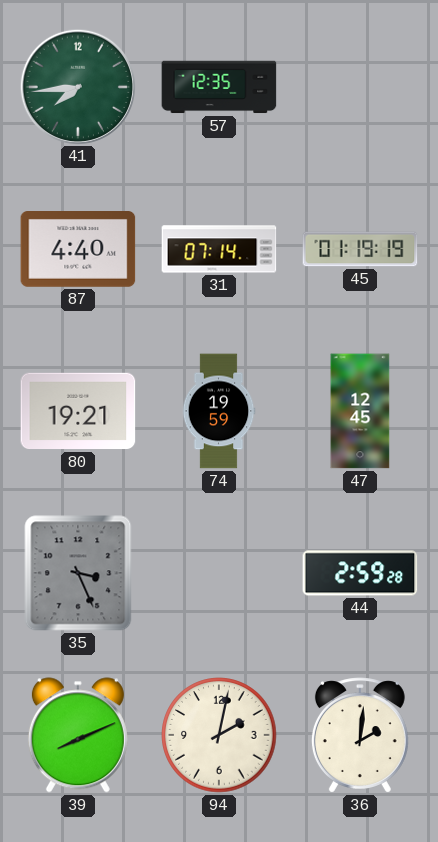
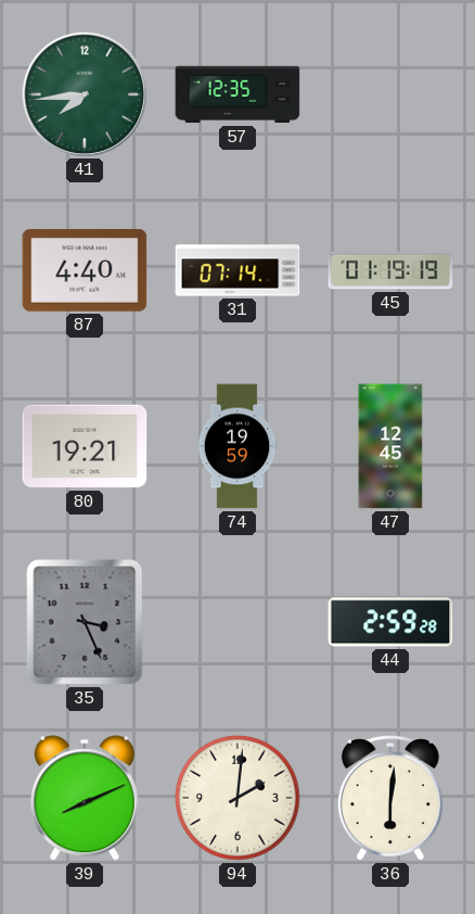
94: 2:02 -> 2:01
36: 2:01 -> 6:01
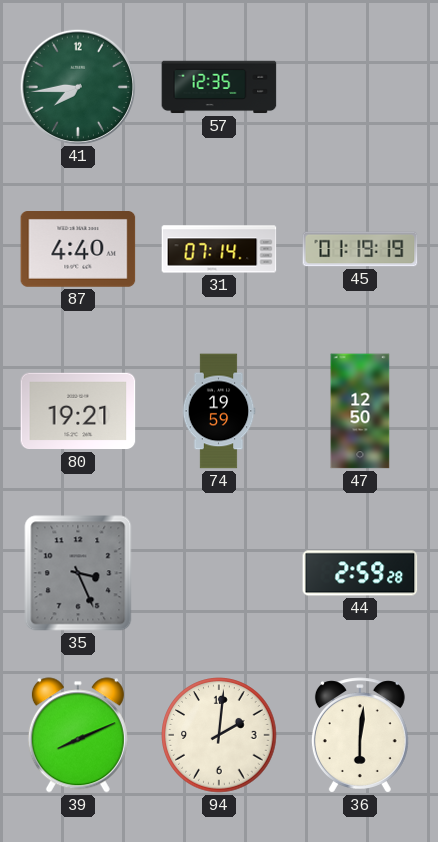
47: 12:45 -> 12:50
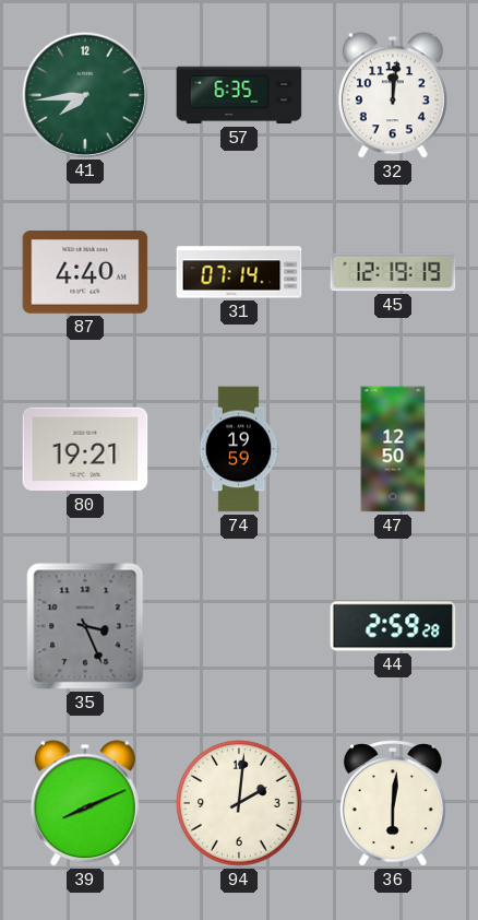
57: 12:35 -> 6:35
32: none -> 12:01
45: 01:19 -> 12:19
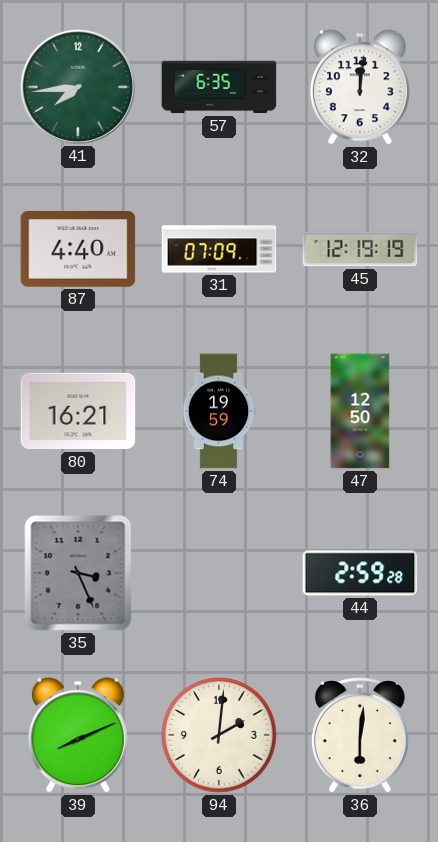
31: 07:14 -> 07:09
80: 19:21 -> 16:21
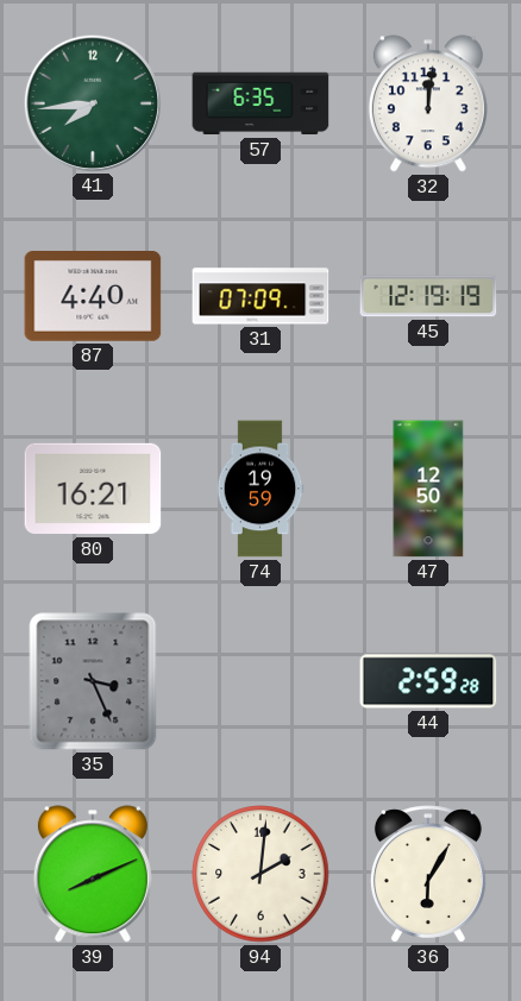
36: 6:01 -> 6:05
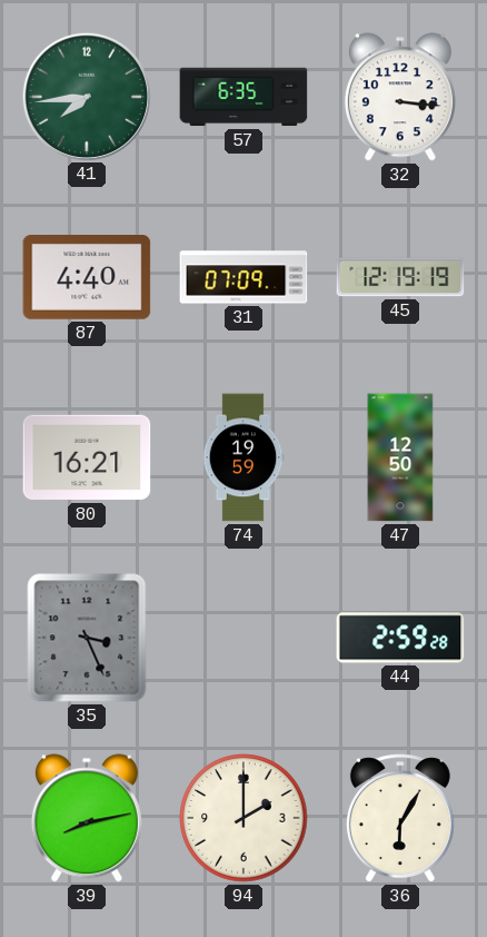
32: 12:01 -> 3:16
39: 8:11 -> 8:13
94: 2:01 -> 2:00
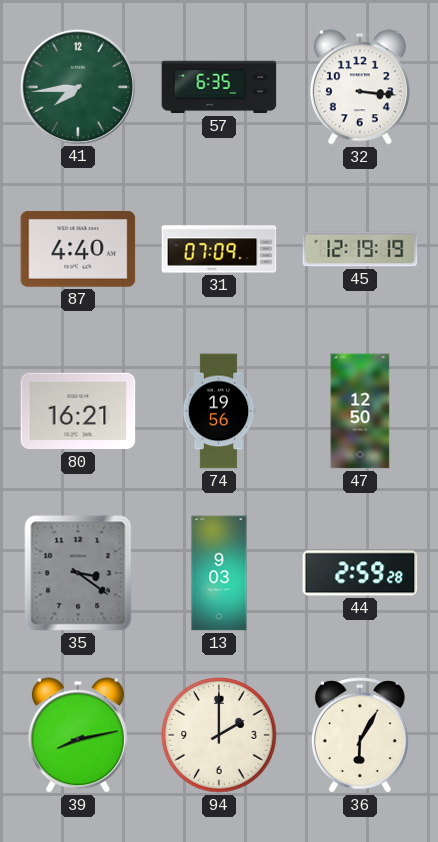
74: 19:59 -> 19:56
35: 3:26 -> 3:21
13: none -> 9:03
